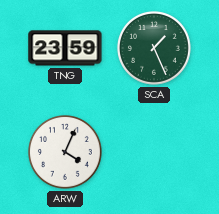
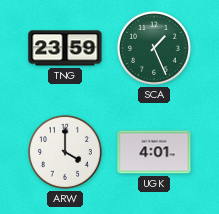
ARW: 4:04 -> 4:00
UGK: none -> 4:01
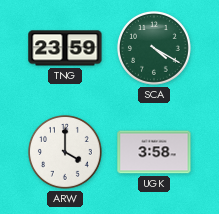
SCA: 1:26 -> 4:20
UGK: 4:01 -> 3:58
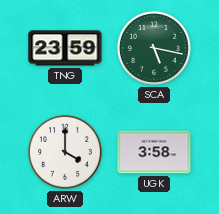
SCA: 4:20 -> 5:17
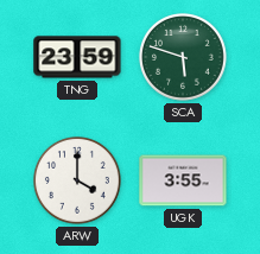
SCA: 5:17 -> 5:48
UGK: 3:58 -> 3:55
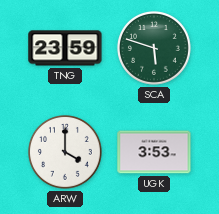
UGK: 3:55 -> 3:53
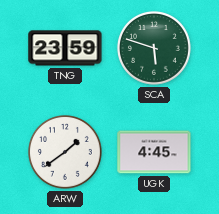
ARW: 4:00 -> 1:39
UGK: 3:53 -> 4:45
